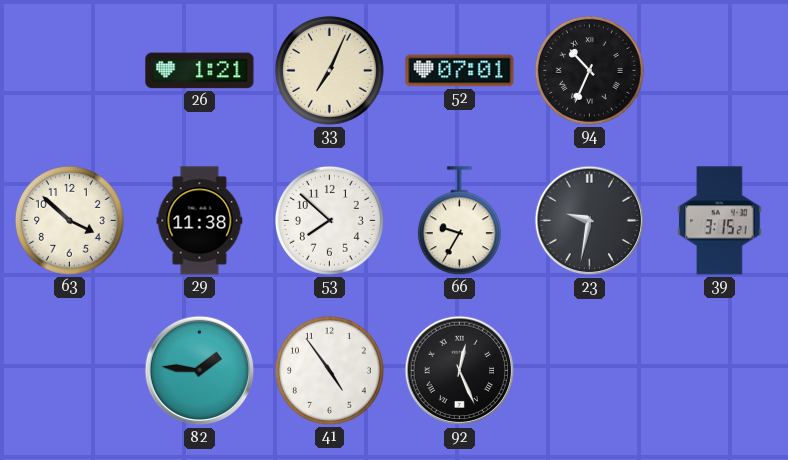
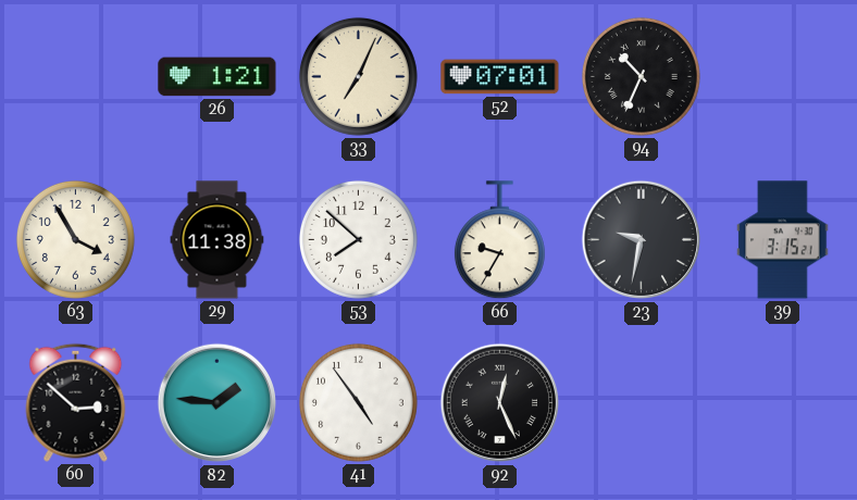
63: 3:52 -> 3:55
60: none -> 2:52
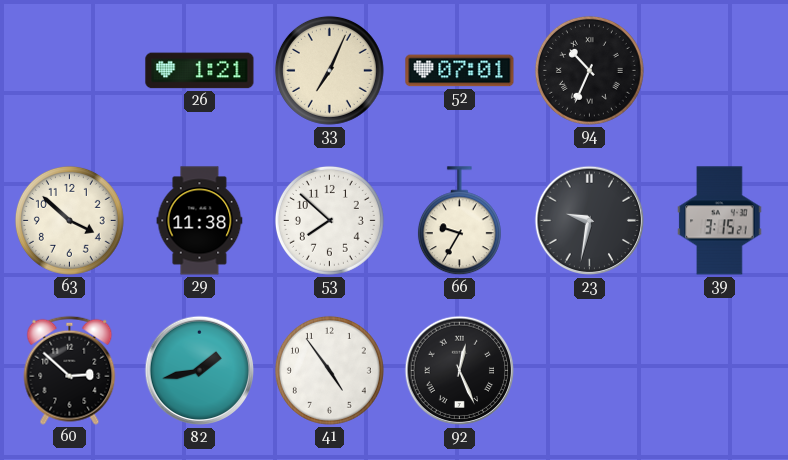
63: 3:55 -> 3:52
82: 1:46 -> 1:43
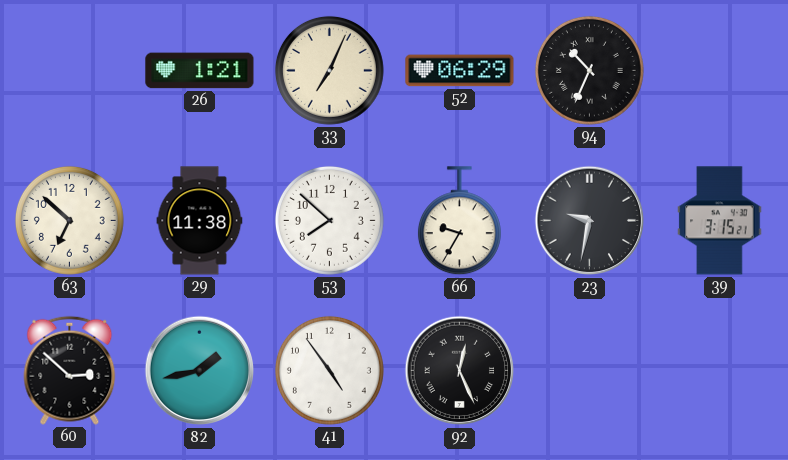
52: 07:01 -> 06:29
63: 3:52 -> 6:52
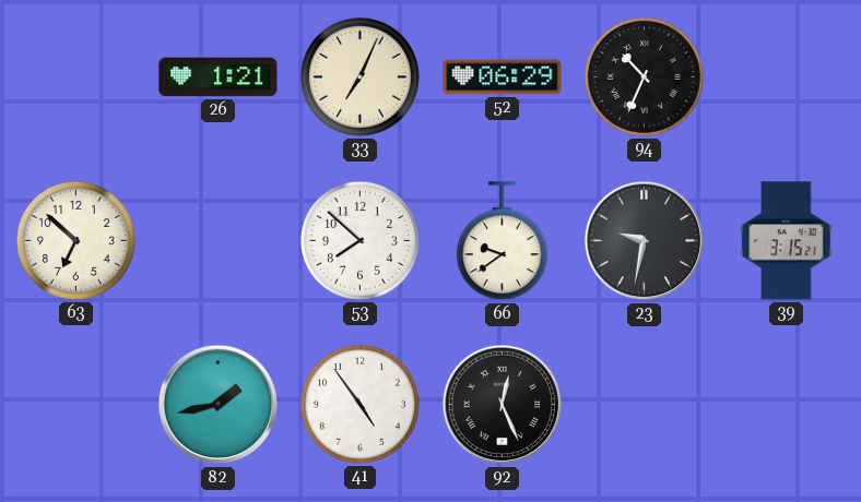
29: 11:38 -> none
66: 9:35 -> 9:39
60: 2:52 -> none
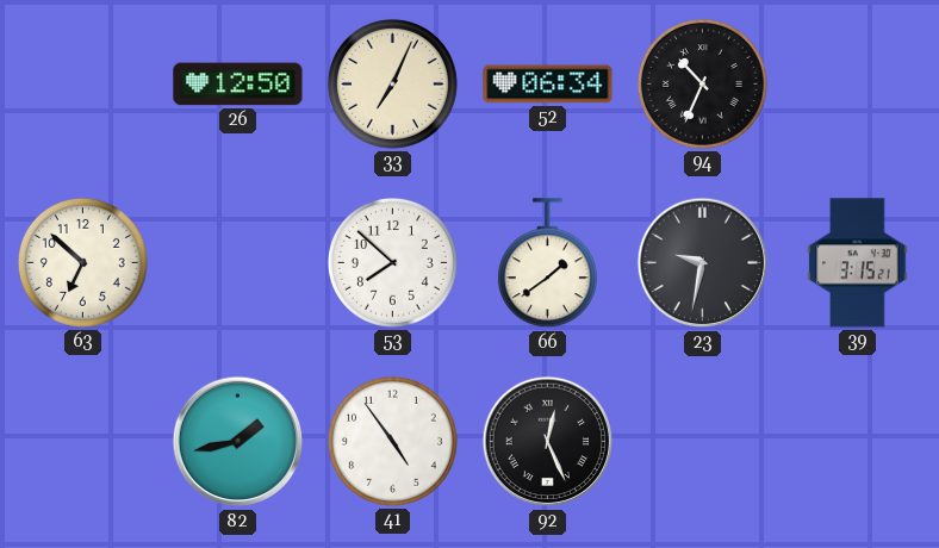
26: 1:21 -> 12:50
52: 06:29 -> 06:34
66: 9:39 -> 1:39
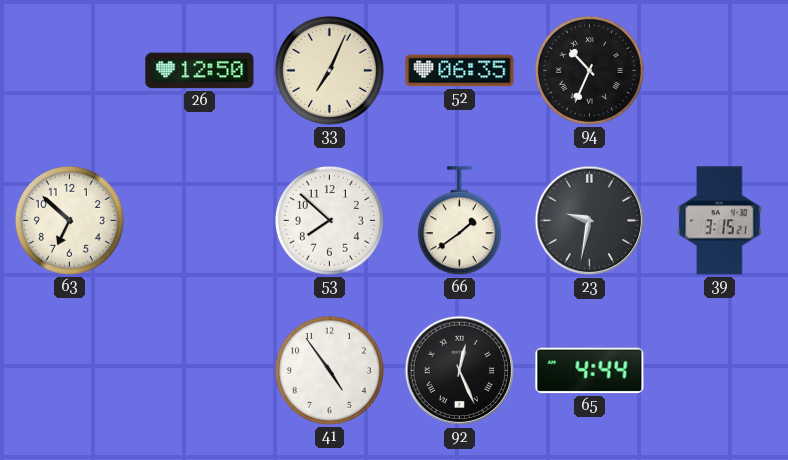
52: 06:34 -> 06:35
82: 1:43 -> none
65: none -> 4:44
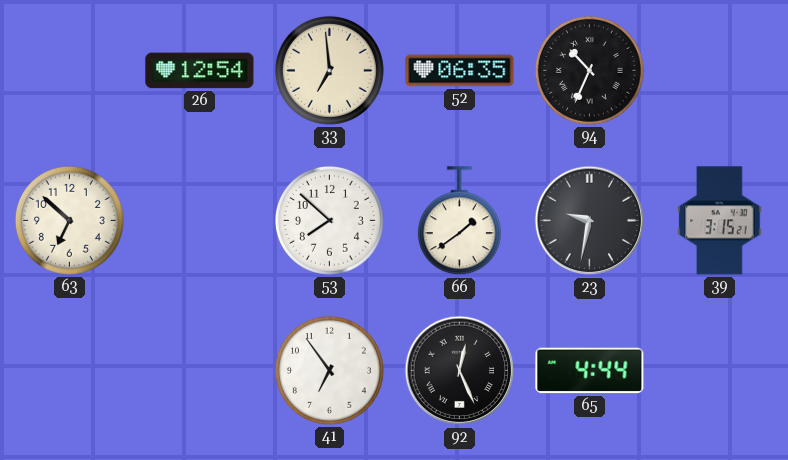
26: 12:50 -> 12:54
33: 7:04 -> 6:59
41: 4:54 -> 6:54
